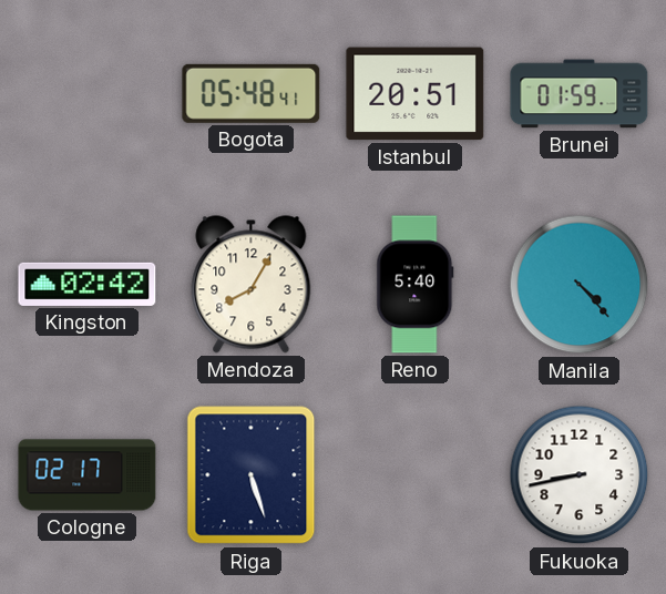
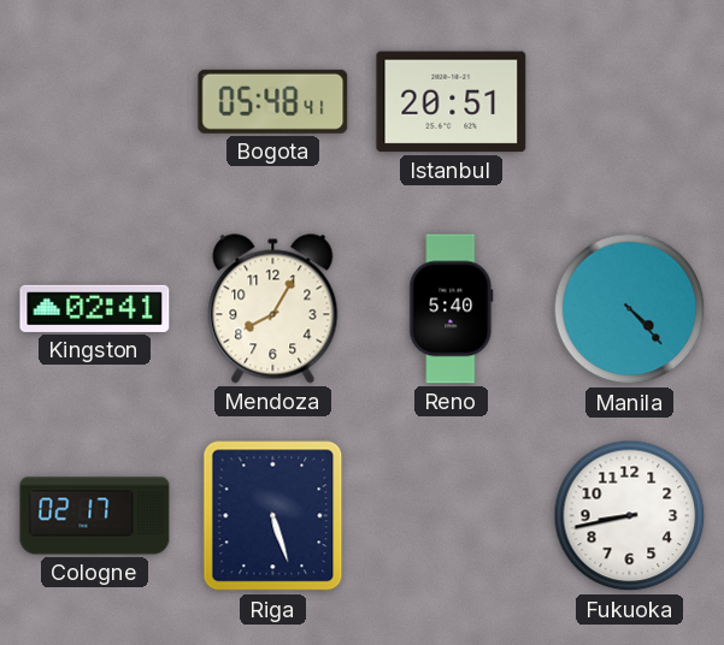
Brunei: 01:59 -> none
Kingston: 02:42 -> 02:41
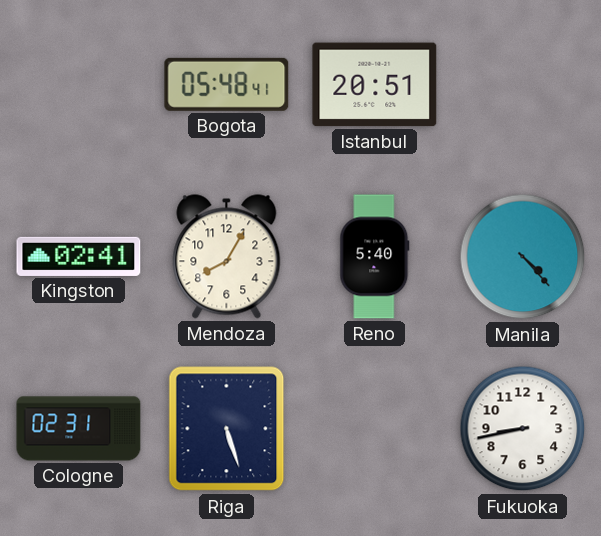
Cologne: 02:17 -> 02:31
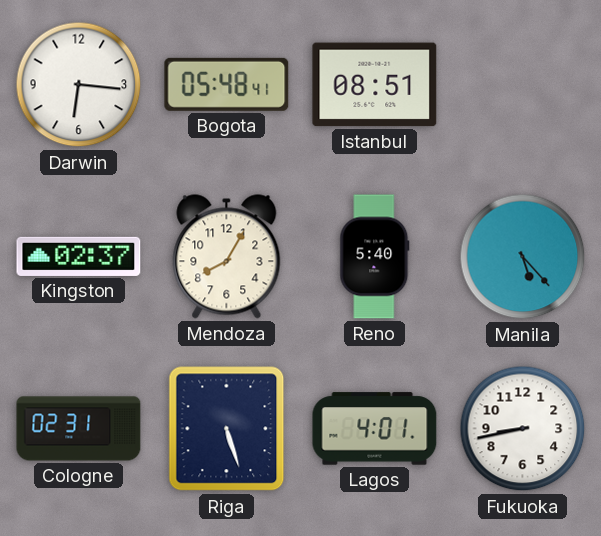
Darwin: none -> 6:16
Istanbul: 20:51 -> 08:51
Kingston: 02:41 -> 02:37
Manila: 4:23 -> 5:23
Lagos: none -> 4:01
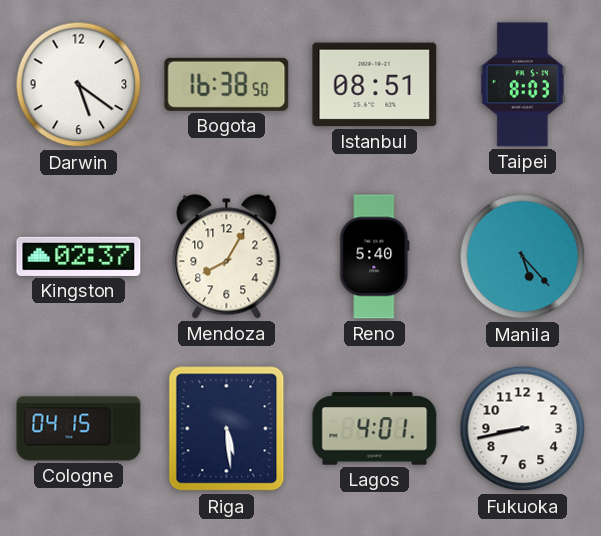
Darwin: 6:16 -> 5:21
Bogota: 05:48 -> 16:38
Taipei: none -> 8:03
Cologne: 02:31 -> 04:15
Riga: 5:27 -> 5:29
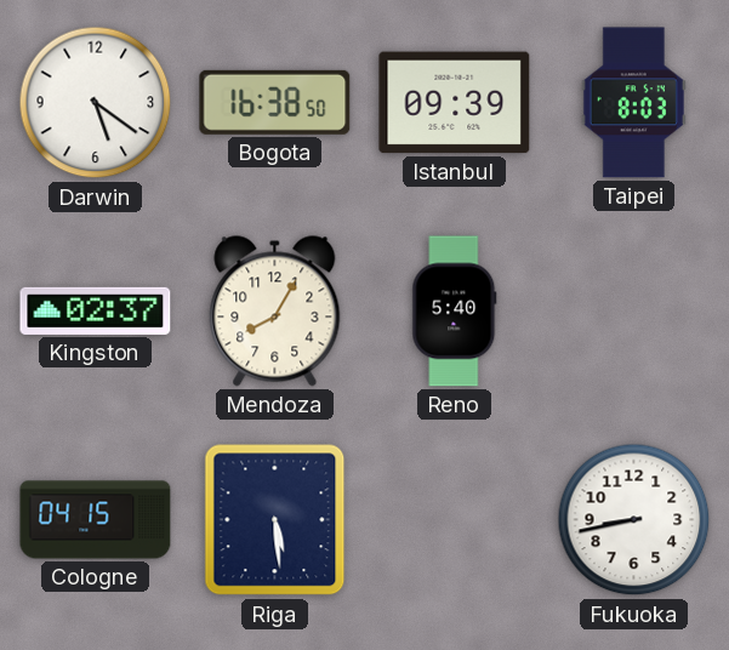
Istanbul: 08:51 -> 09:39
Manila: 5:23 -> none
Lagos: 4:01 -> none
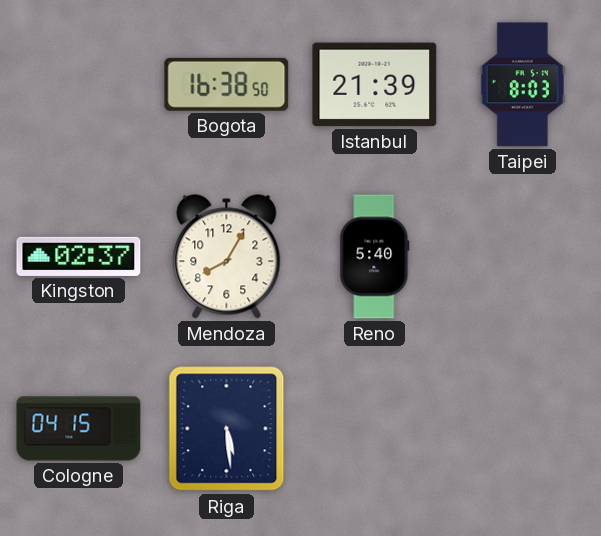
Darwin: 5:21 -> none
Istanbul: 09:39 -> 21:39
Fukuoka: 8:43 -> none
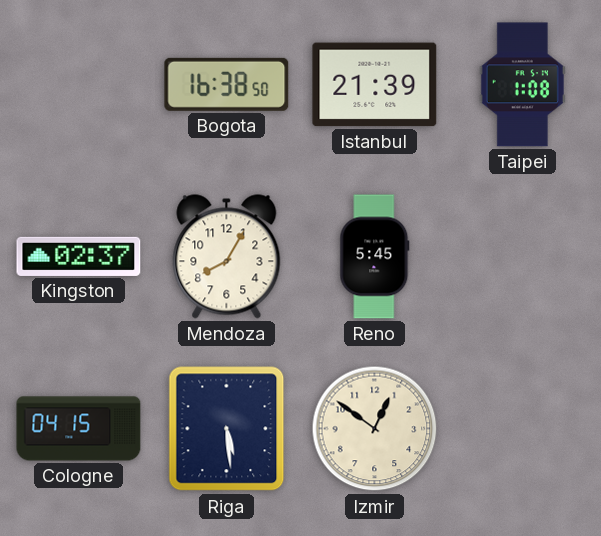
Taipei: 8:03 -> 1:08
Reno: 5:40 -> 5:45
Izmir: none -> 12:51
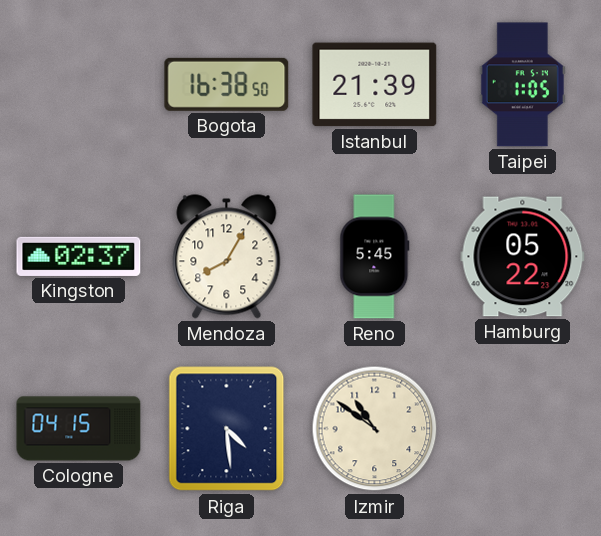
Taipei: 1:08 -> 1:05
Hamburg: none -> 05:22
Riga: 5:29 -> 4:29
Izmir: 12:51 -> 10:51
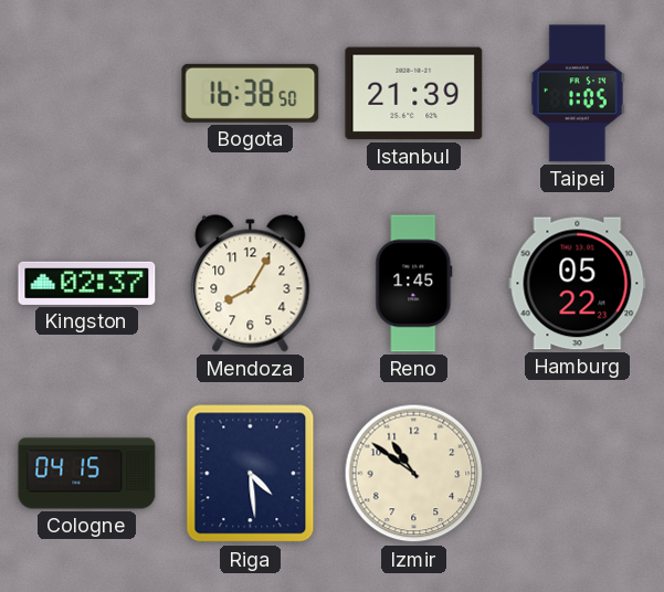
Reno: 5:45 -> 1:45
